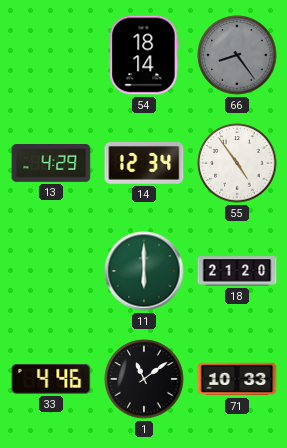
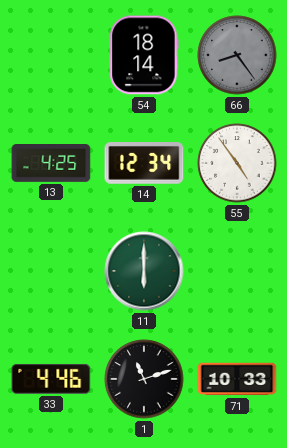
13: 4:29 -> 4:25
18: 21:20 -> none
1: 11:09 -> 11:12
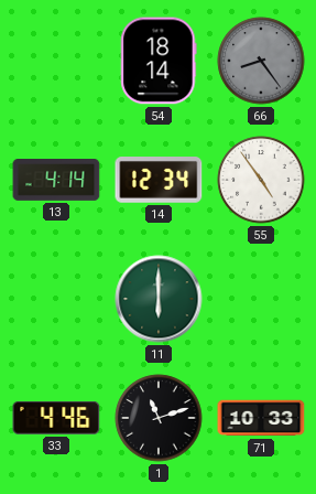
13: 4:25 -> 4:14
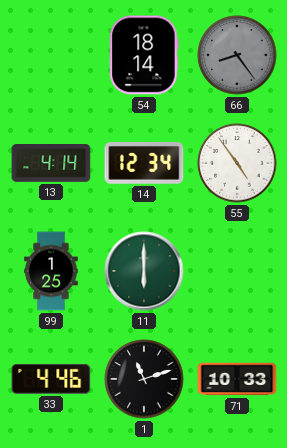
99: none -> 1:25
